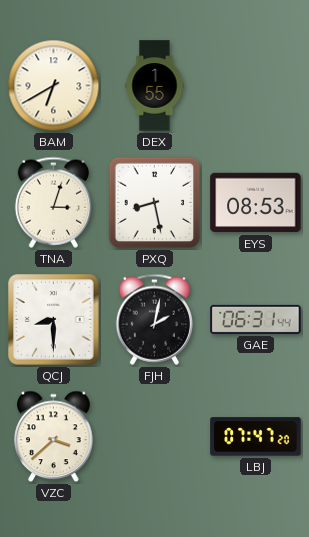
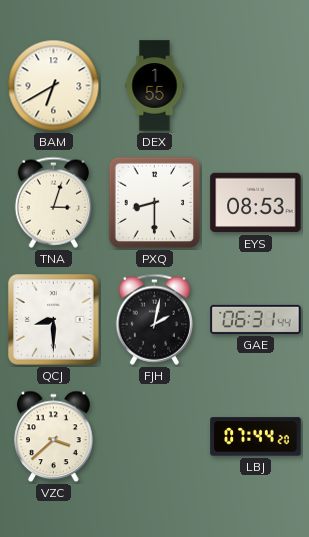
PXQ: 8:28 -> 8:30
LBJ: 07:47 -> 07:44
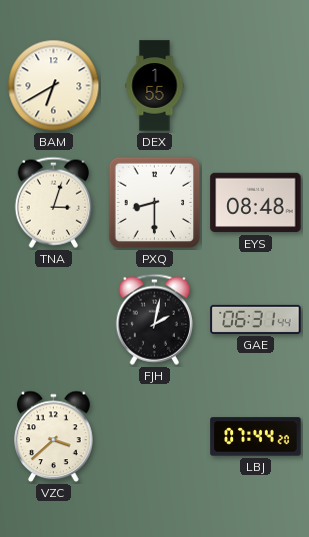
EYS: 08:53 -> 08:48
QCJ: 8:30 -> none
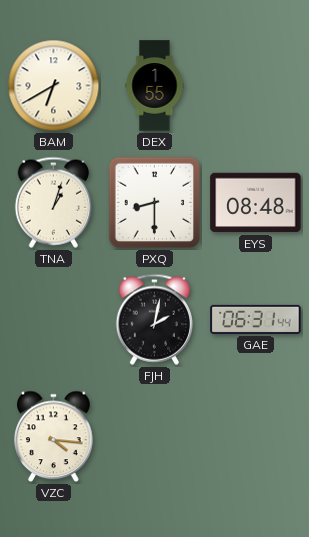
TNA: 3:03 -> 1:03
VZC: 3:38 -> 4:16
LBJ: 07:44 -> none
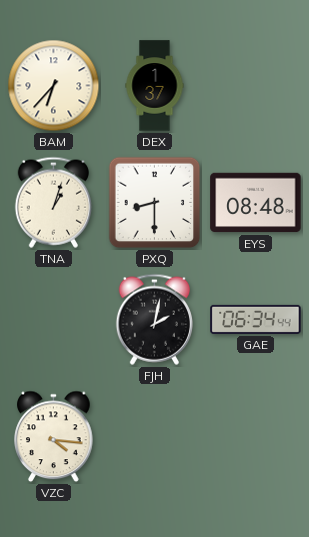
BAM: 6:40 -> 6:37
DEX: 1:55 -> 1:37
GAE: 06:31 -> 06:34
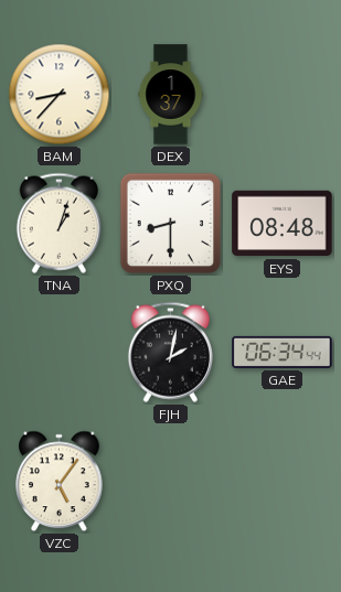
BAM: 6:37 -> 8:37
VZC: 4:16 -> 5:06
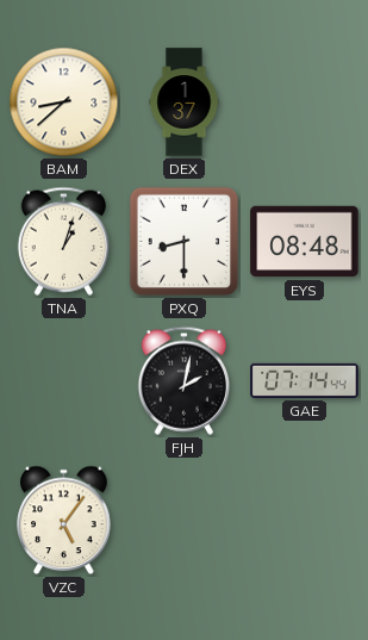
BAM: 8:37 -> 8:38
GAE: 06:34 -> 07:14
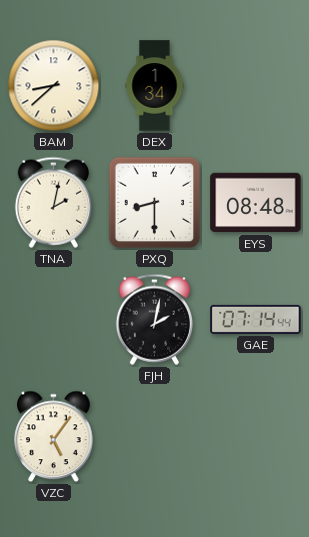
DEX: 1:37 -> 1:34
TNA: 1:03 -> 2:02
